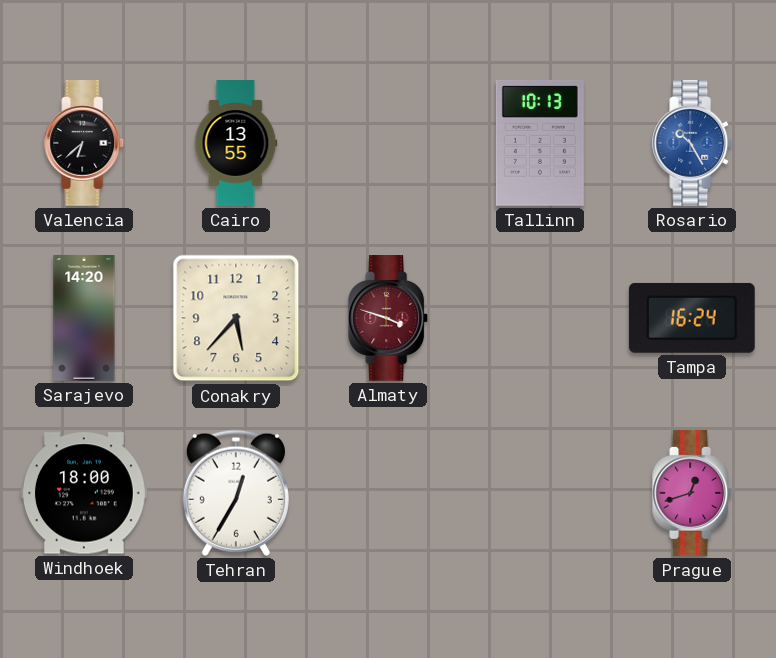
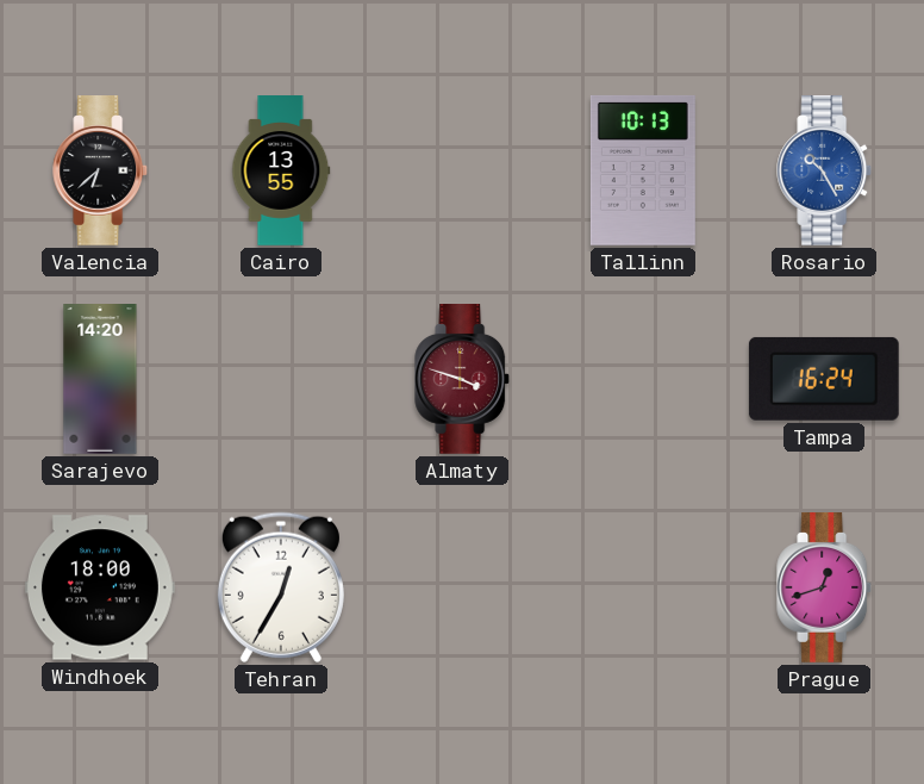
Conakry: 5:37 -> none
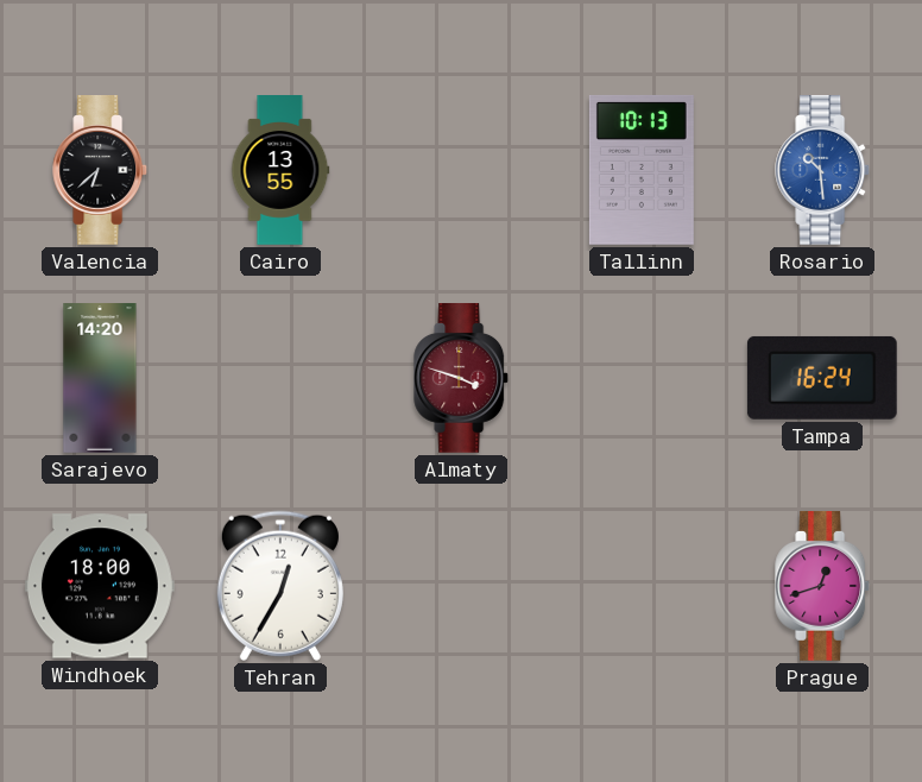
Rosario: 10:25 -> 10:29
